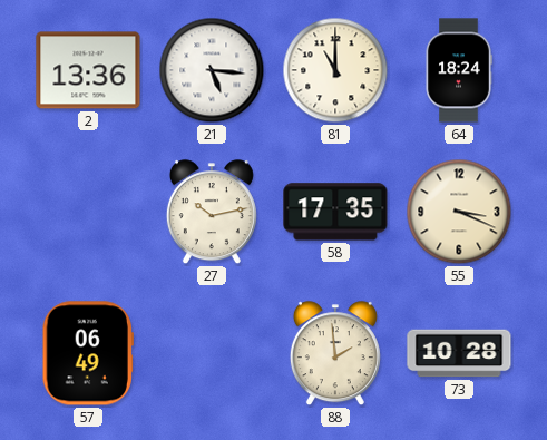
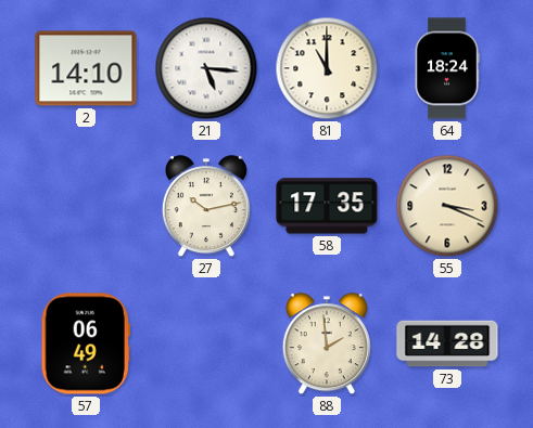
2: 13:36 -> 14:10
73: 10:28 -> 14:28
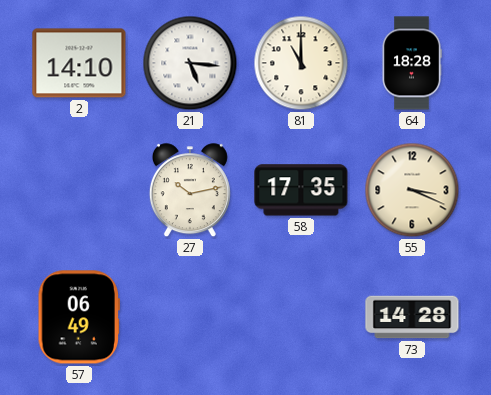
64: 18:24 -> 18:28
88: 1:59 -> none
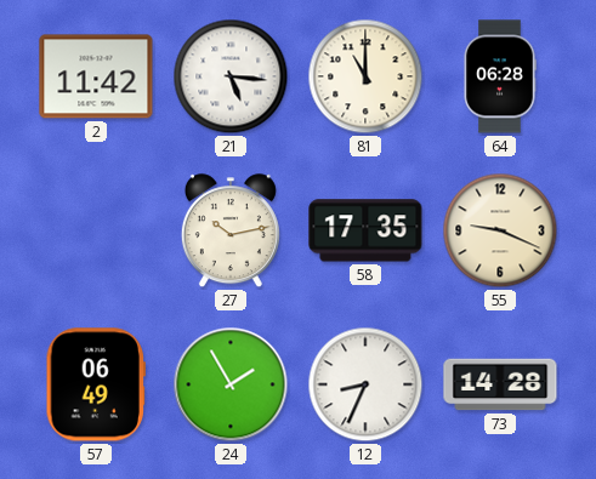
2: 14:10 -> 11:42
64: 18:28 -> 06:28
55: 3:19 -> 9:19
24: none -> 1:55
12: none -> 8:34
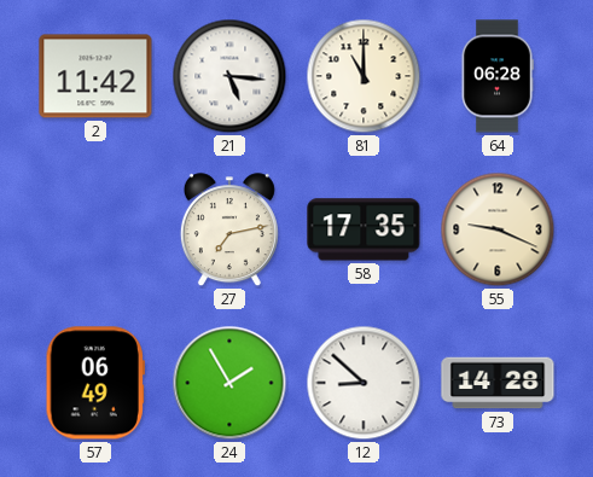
27: 10:13 -> 7:13
12: 8:34 -> 8:52
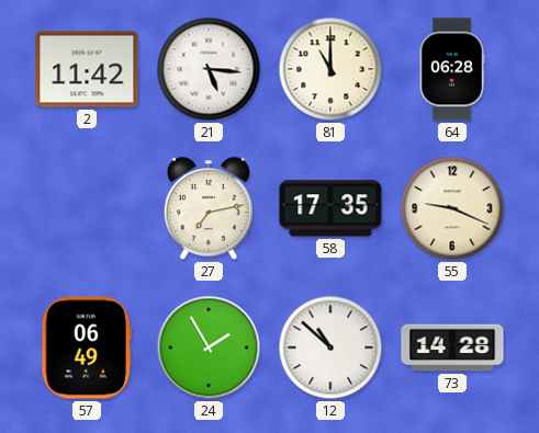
12: 8:52 -> 10:52
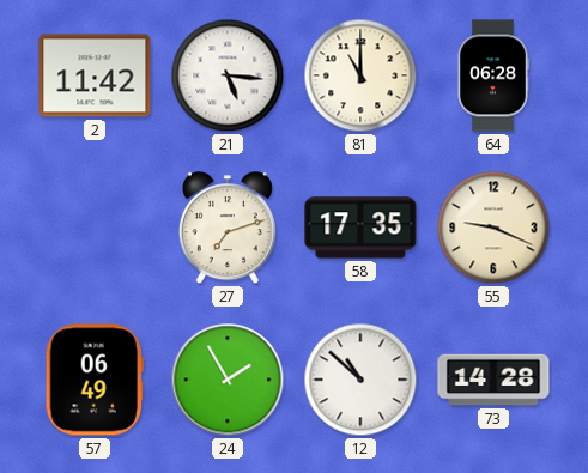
27: 7:13 -> 7:12
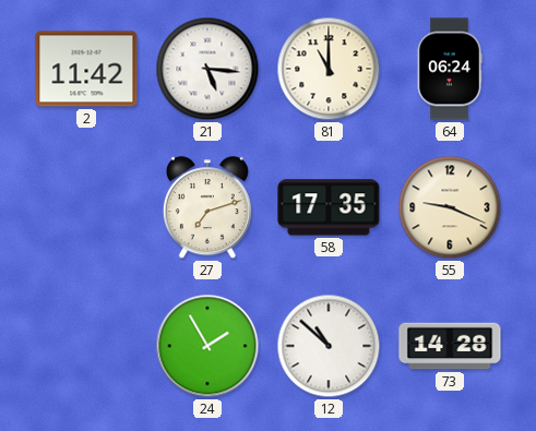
64: 06:28 -> 06:24
57: 06:49 -> none
